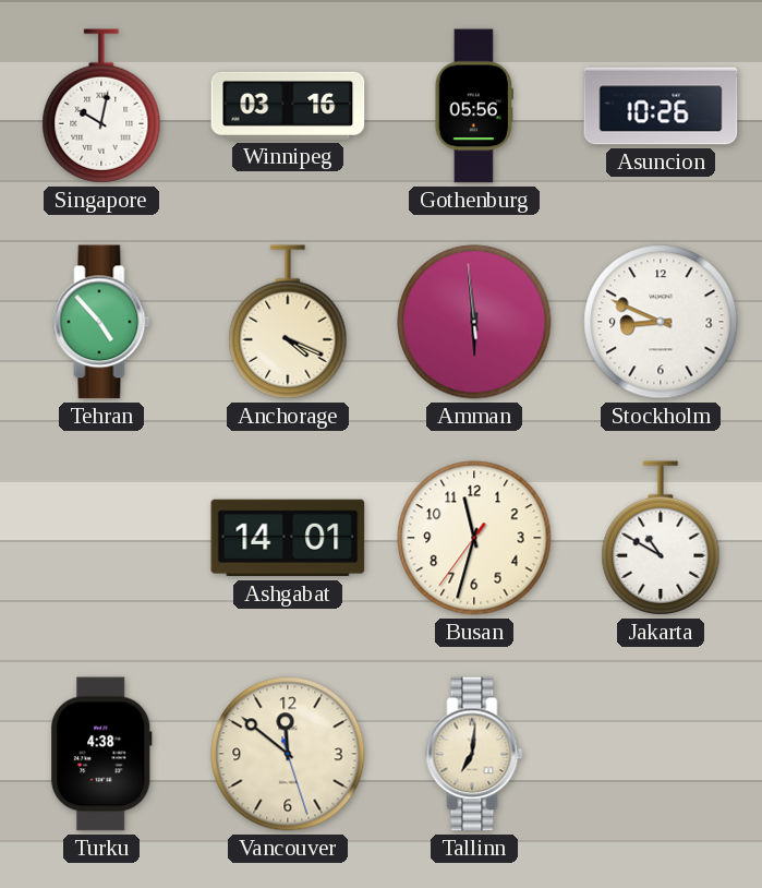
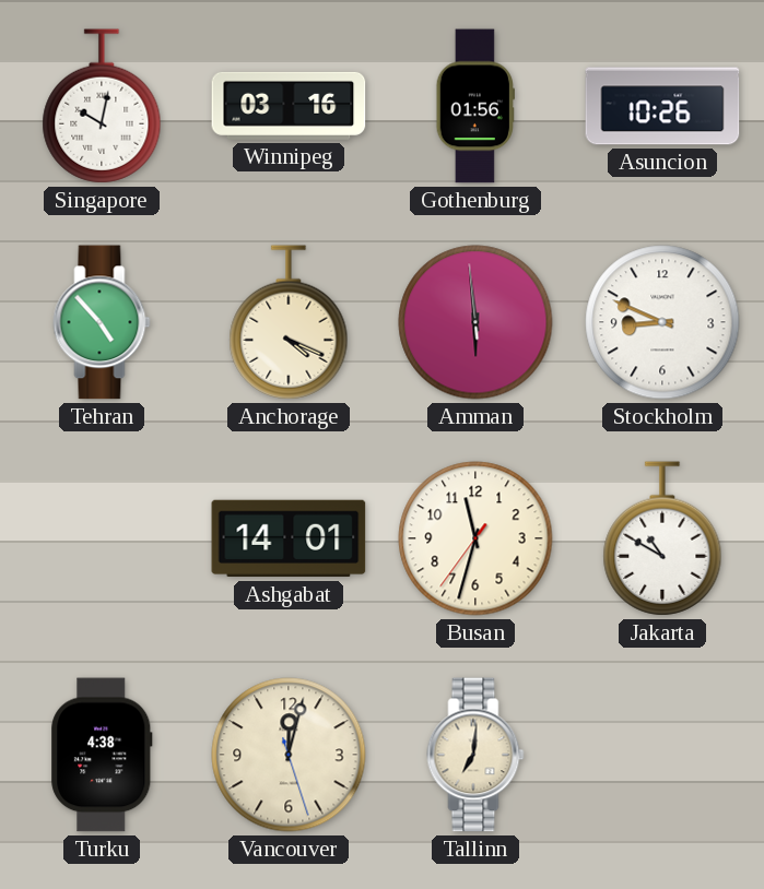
Gothenburg: 05:56 -> 01:56
Vancouver: 11:51 -> 12:02
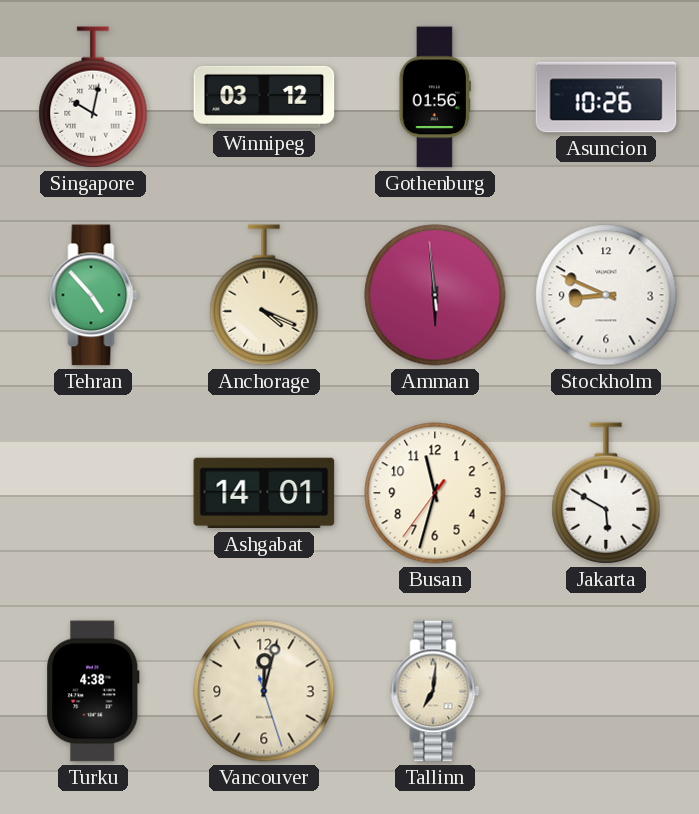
Winnipeg: 03:16 -> 03:12
Jakarta: 10:50 -> 5:50
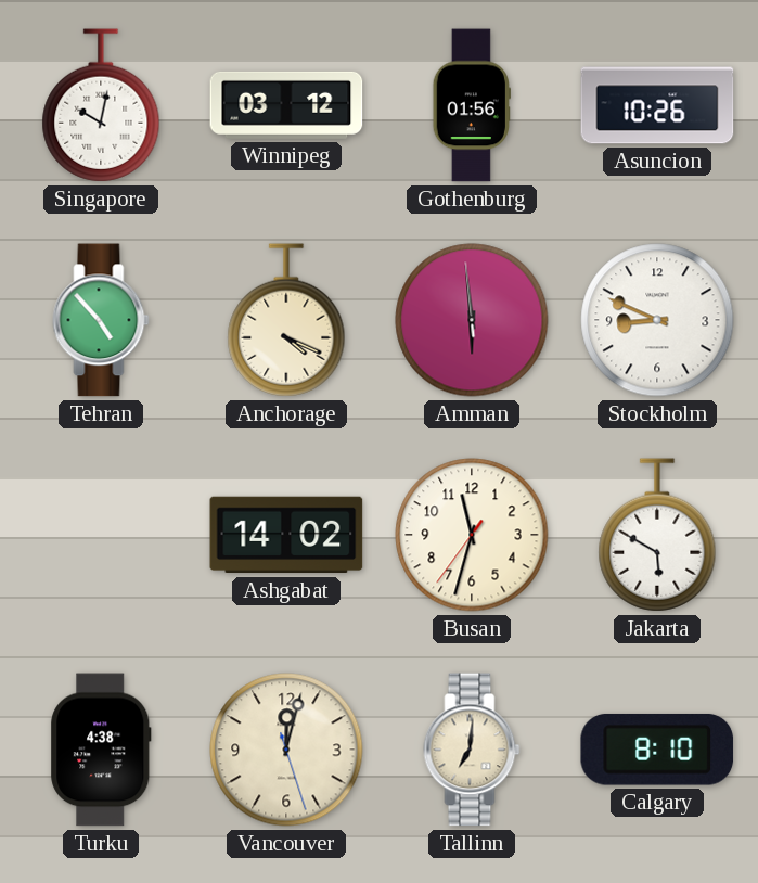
Ashgabat: 14:01 -> 14:02
Calgary: none -> 8:10
